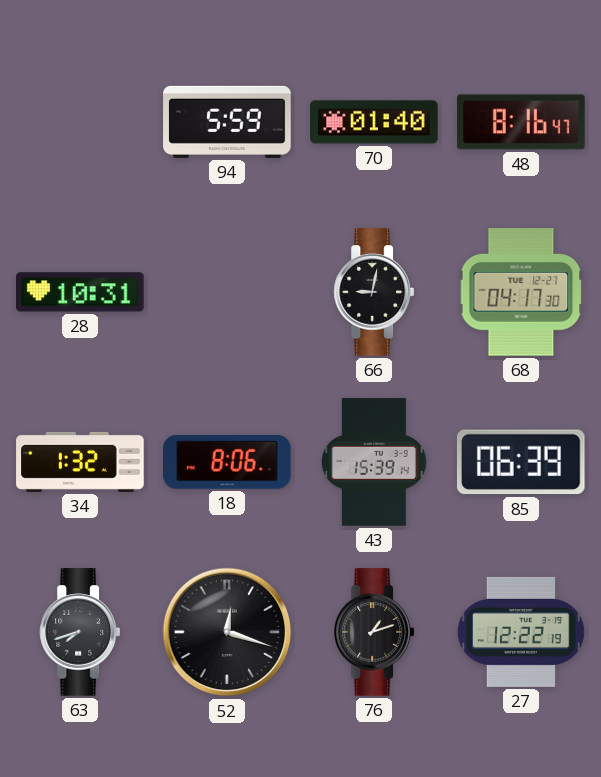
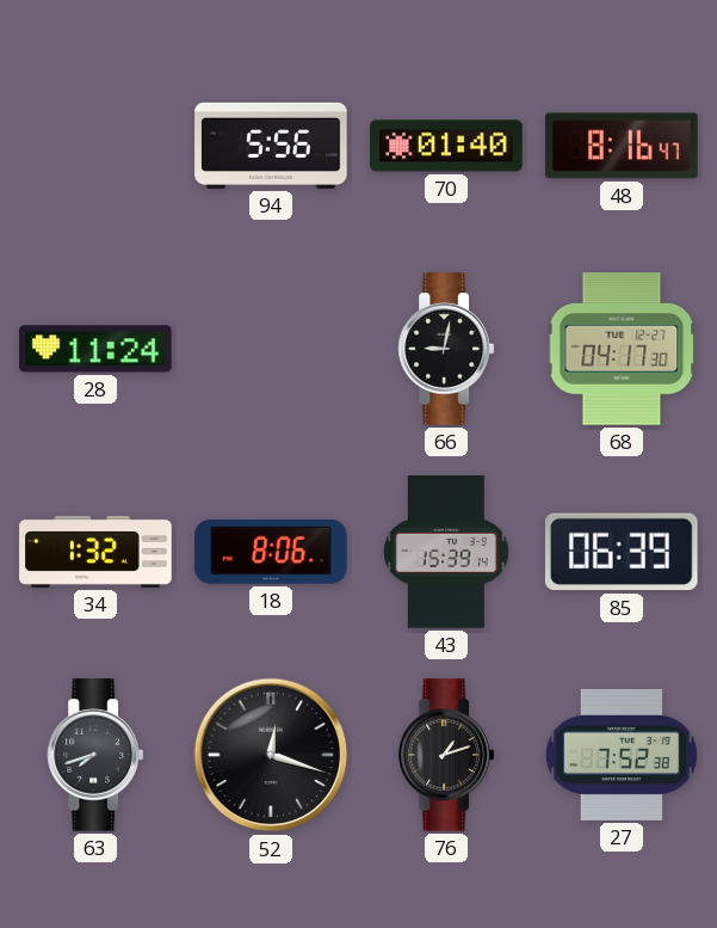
94: 5:59 -> 5:56
28: 10:31 -> 11:24
27: 12:22 -> 7:52
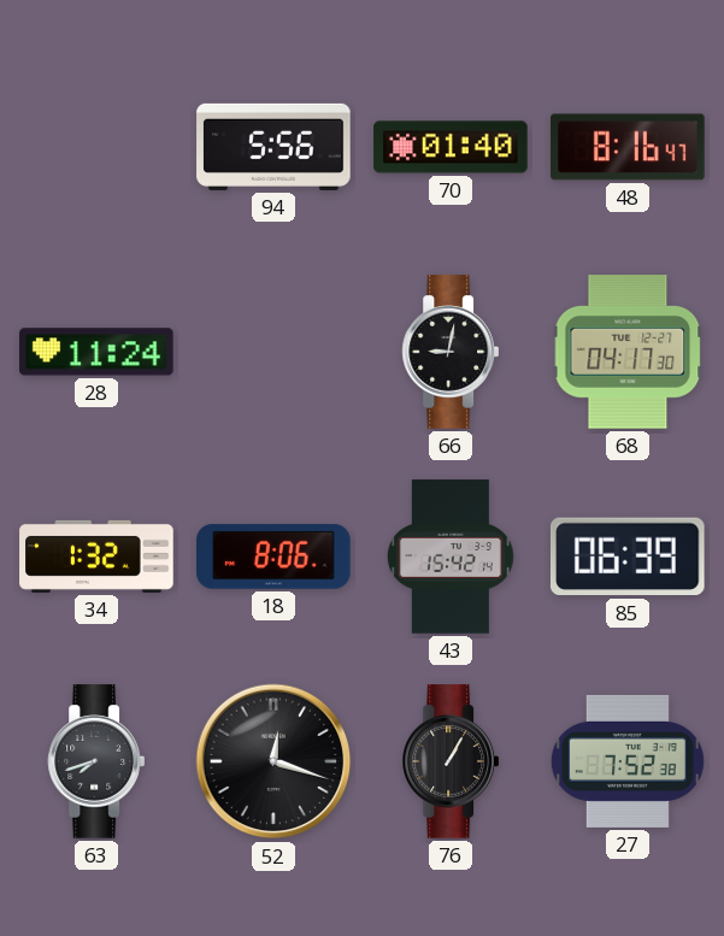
43: 15:39 -> 15:42
76: 1:12 -> 1:05
